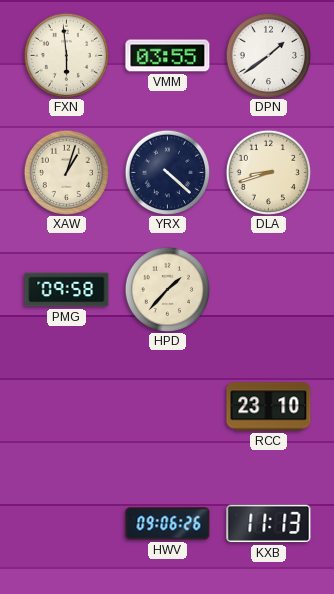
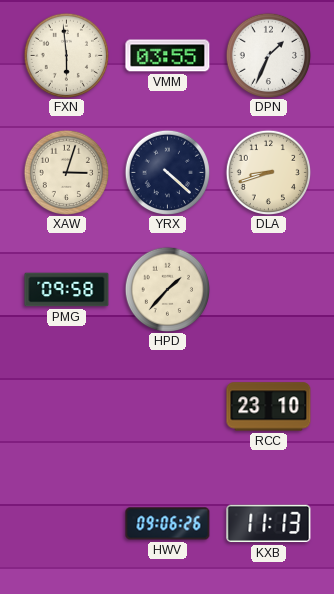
DPN: 1:39 -> 1:34
XAW: 1:03 -> 3:03
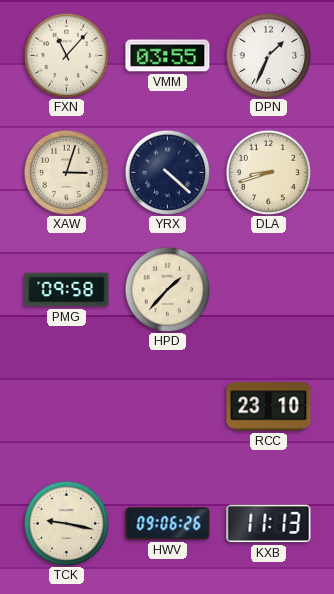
FXN: 5:59 -> 11:07
TCK: none -> 9:17
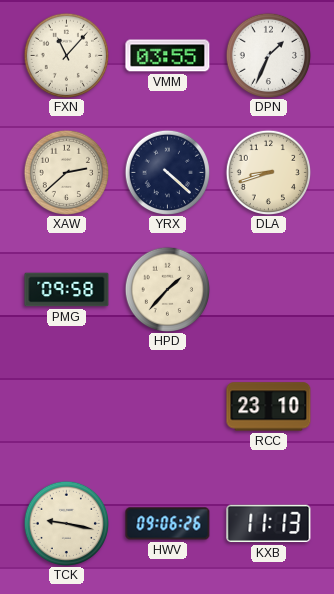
XAW: 3:03 -> 2:38
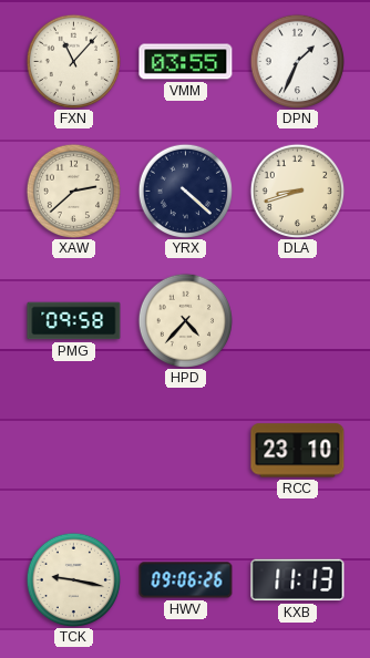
HPD: 1:37 -> 4:37
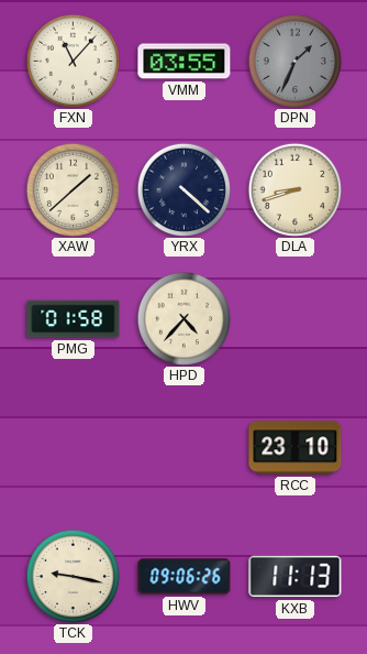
DPN dial: white -> grey
XAW: 2:38 -> 1:38
PMG: 09:58 -> 01:58
